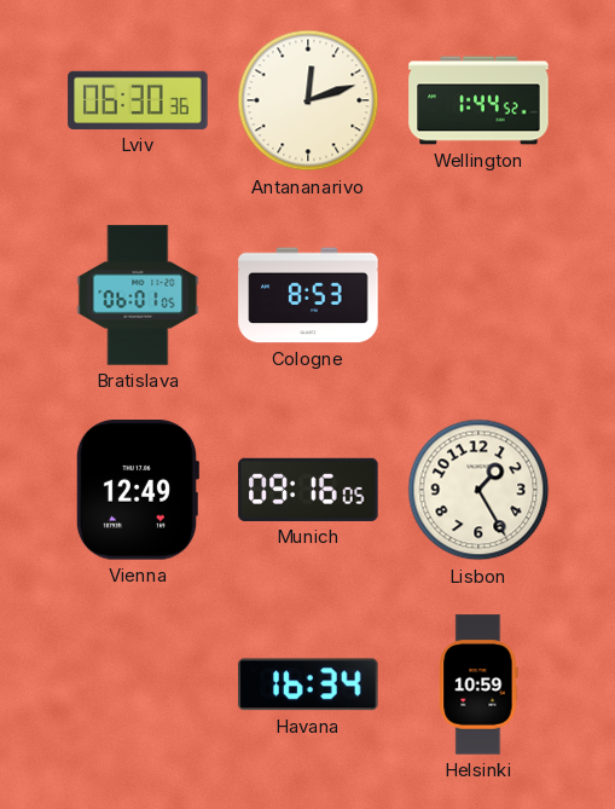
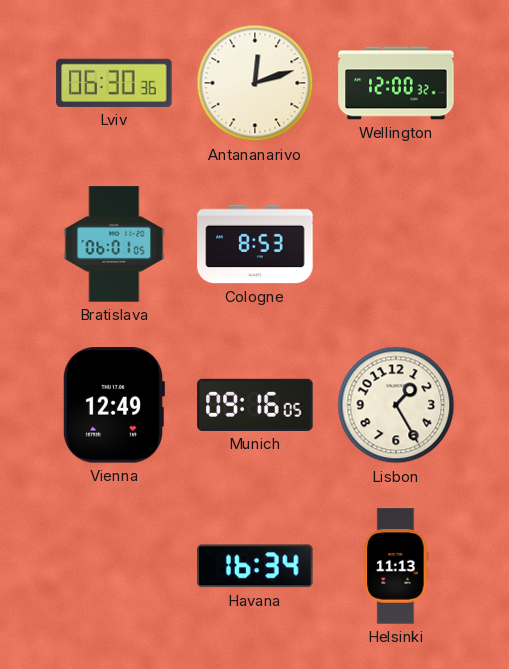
Wellington: 1:44 -> 12:00
Helsinki: 10:59 -> 11:13
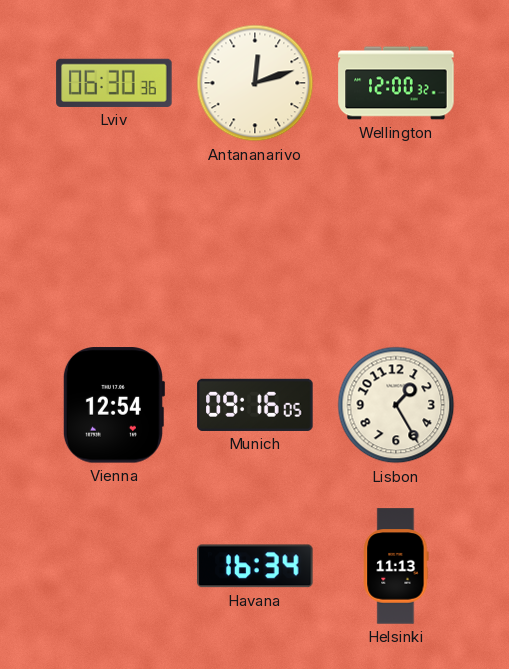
Bratislava: 06:01 -> none
Cologne: 8:53 -> none
Vienna: 12:49 -> 12:54
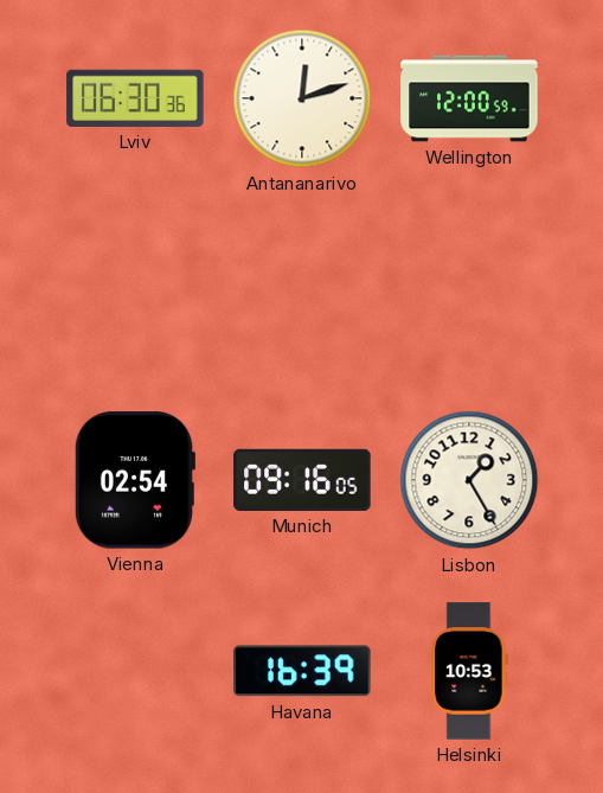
Wellington: 12:00:32 -> 12:00:59
Vienna: 12:54 -> 02:54
Havana: 16:34 -> 16:39
Helsinki: 11:13 -> 10:53
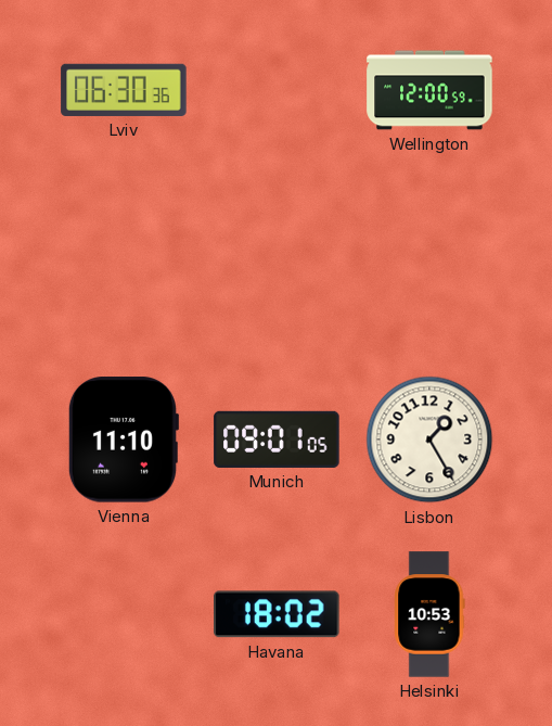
Antananarivo: 12:12 -> none
Vienna: 02:54 -> 11:10
Munich: 09:16 -> 09:01
Havana: 16:39 -> 18:02
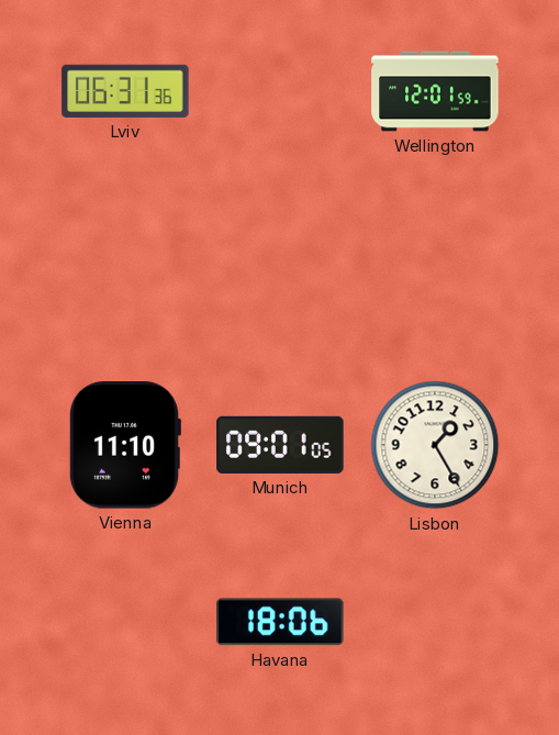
Lviv: 06:30 -> 06:31
Wellington: 12:00 -> 12:01
Havana: 18:02 -> 18:06
Helsinki: 10:53 -> none
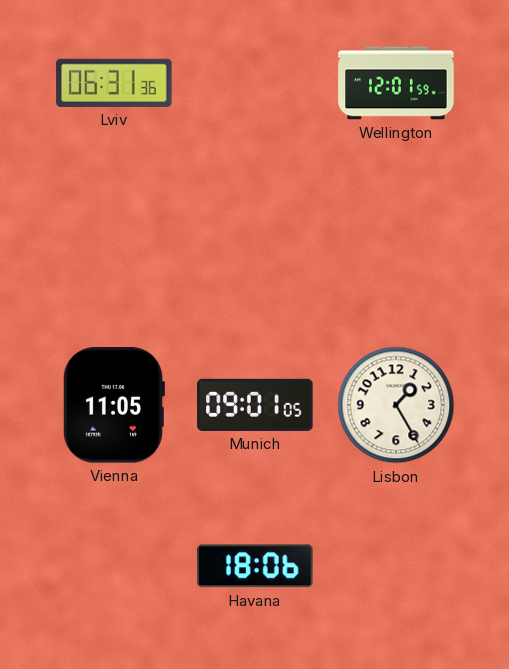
Vienna: 11:10 -> 11:05
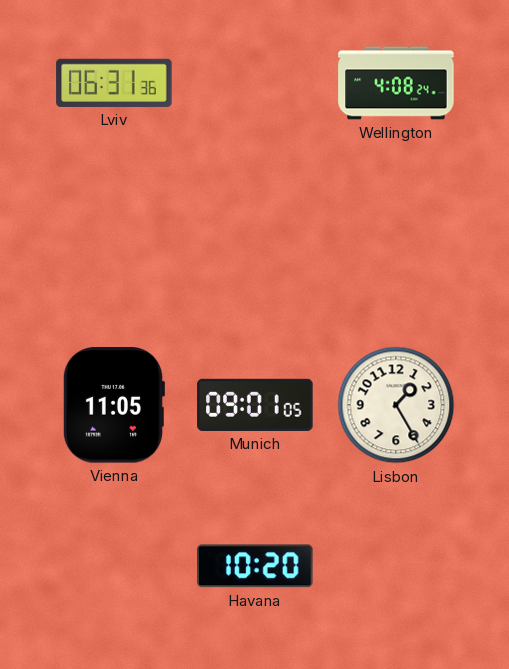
Wellington: 12:01 -> 4:08
Havana: 18:06 -> 10:20
